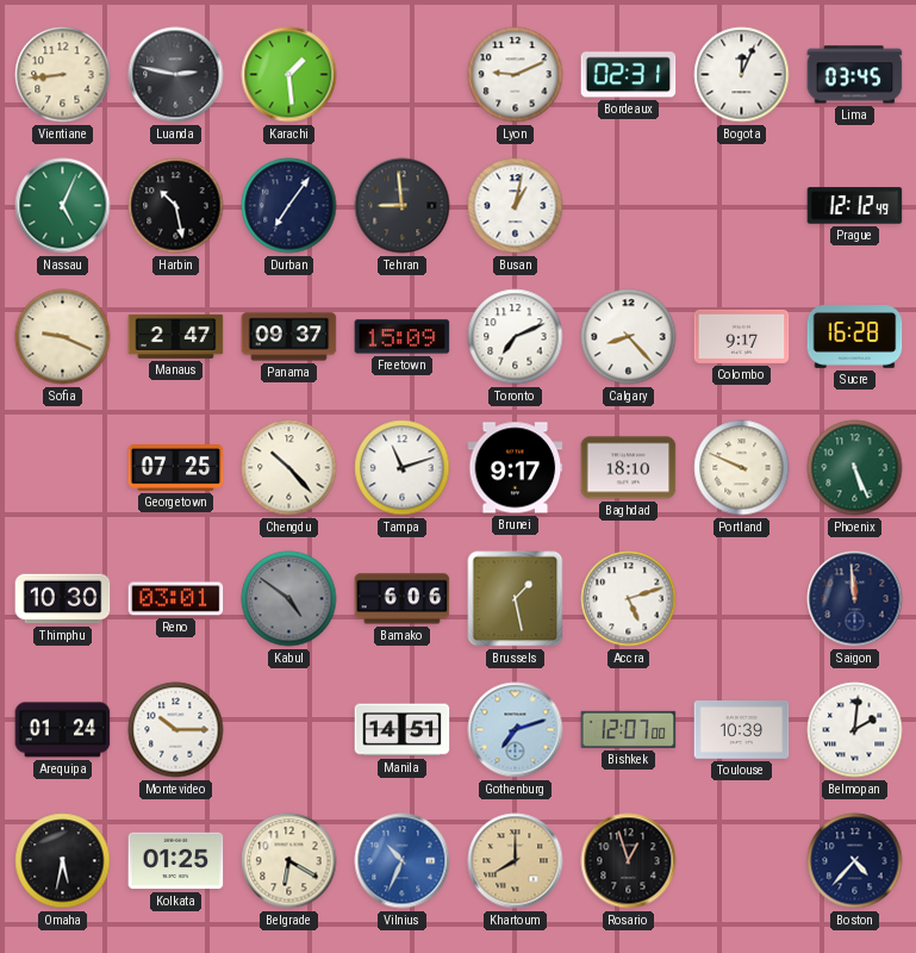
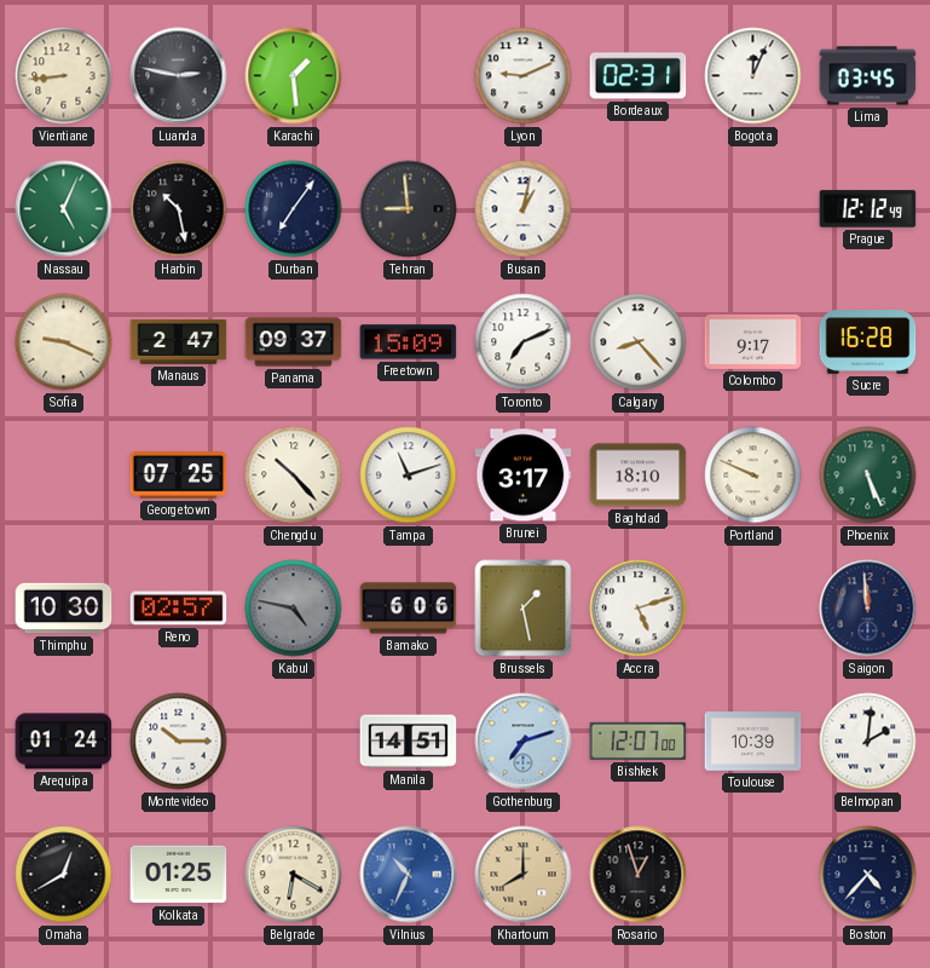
Brunei: 9:17 -> 3:17
Reno: 03:01 -> 02:57
Kabul: 4:51 -> 4:47
Omaha: 5:32 -> 12:40
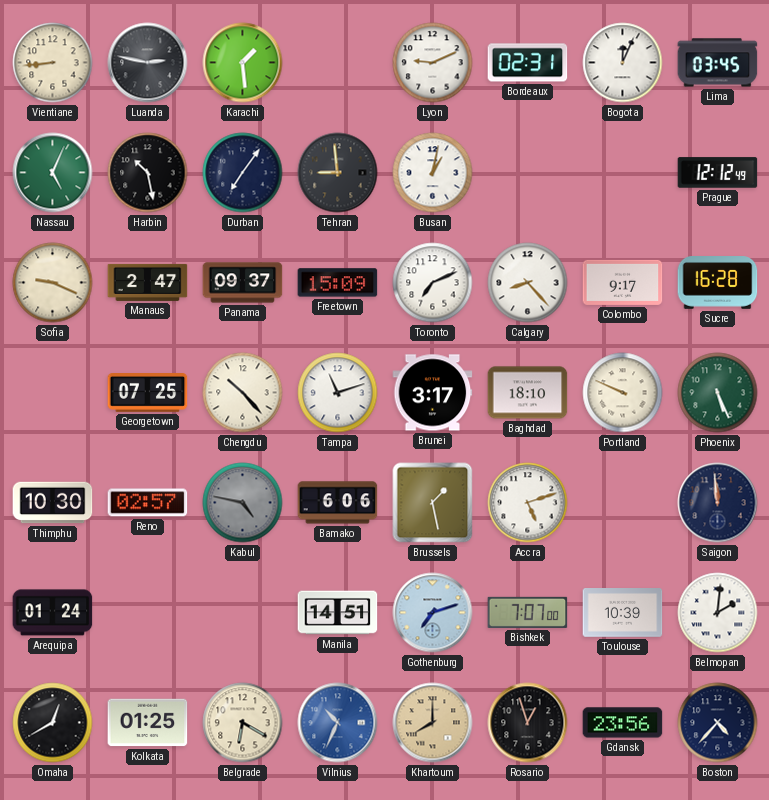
Montevideo: 10:15 -> none
Bishkek: 12:07 -> 7:07
Gdansk: none -> 23:56
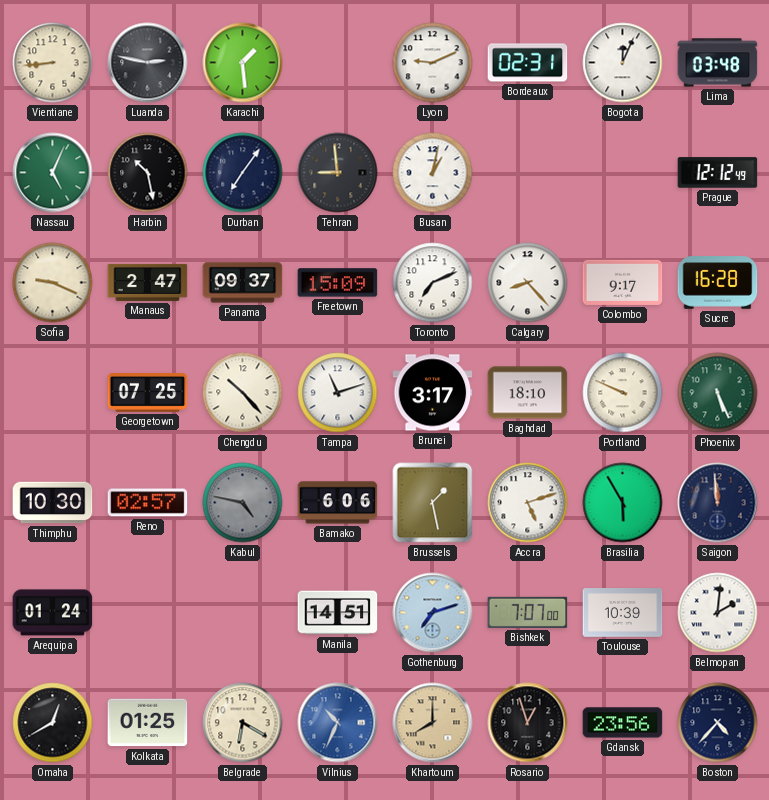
Lima: 03:45 -> 03:48
Brasilia: none -> 5:55
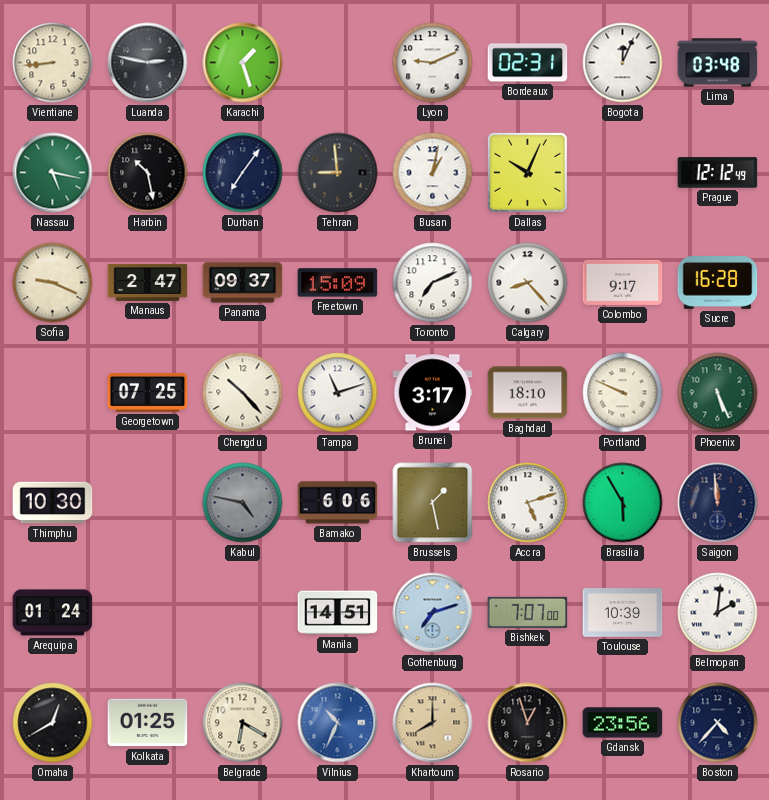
Karachi: 1:29 -> 1:27
Nassau: 5:04 -> 5:17
Dallas: none -> 10:04
Reno: 02:57 -> none
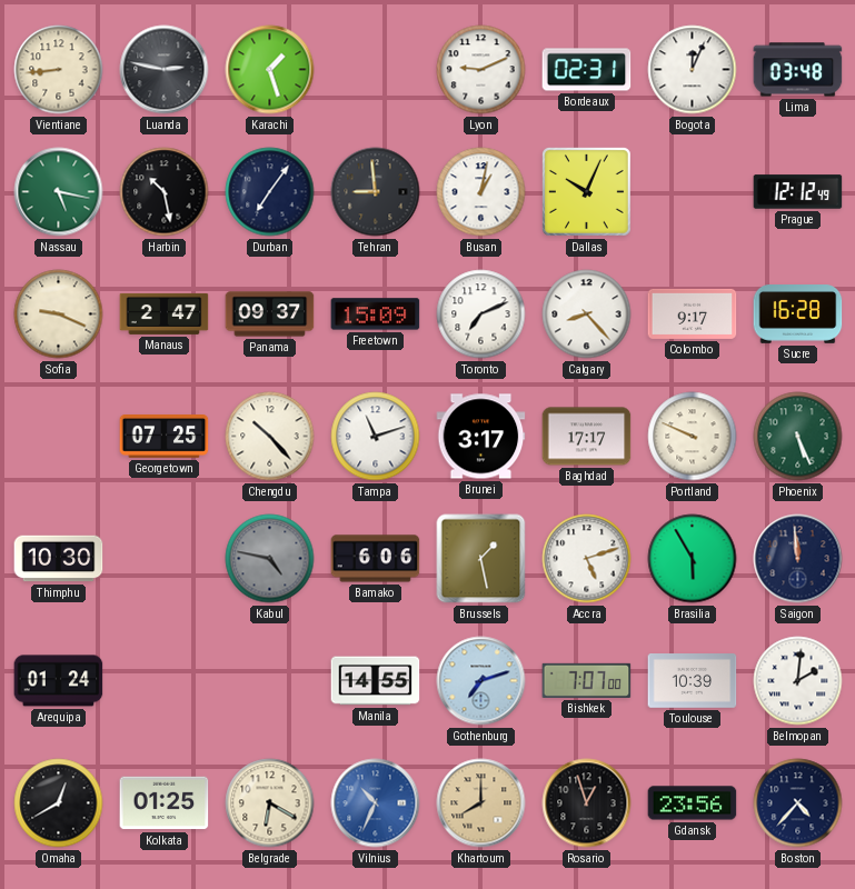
Baghdad: 18:10 -> 17:17
Manila: 14:51 -> 14:55
